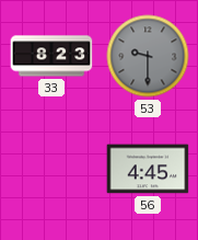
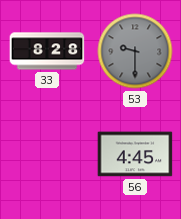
33: 8:23 -> 8:28
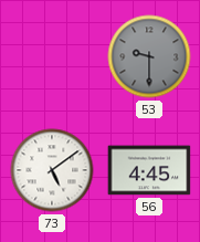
33: 8:28 -> none
73: none -> 5:09
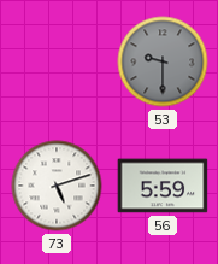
73: 5:09 -> 5:12
56: 4:45 -> 5:59
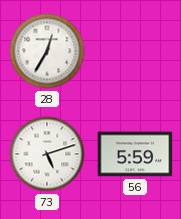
28: none -> 12:35
53: 9:30 -> none
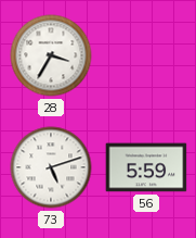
28: 12:35 -> 3:35
